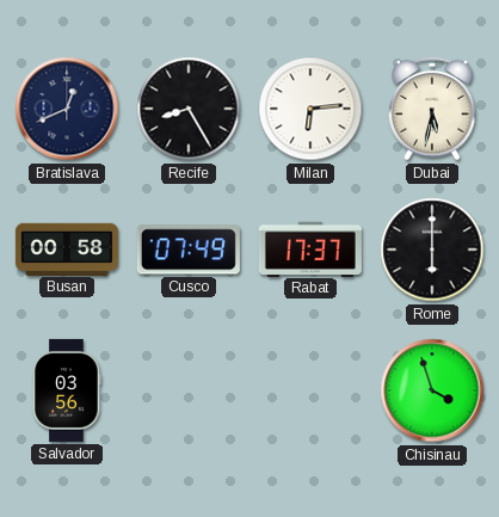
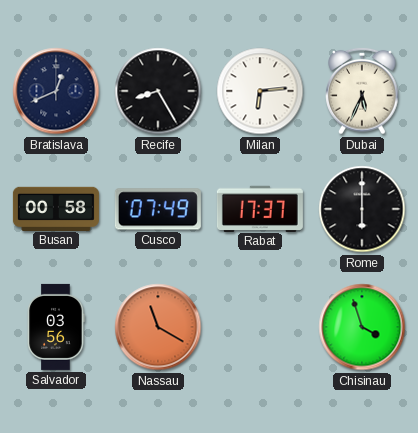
Dubai: 5:32 -> 5:34
Nassau: none -> 11:20
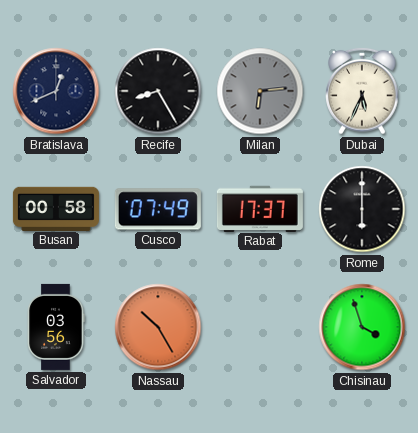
Milan dial: white -> grey
Nassau: 11:20 -> 10:25
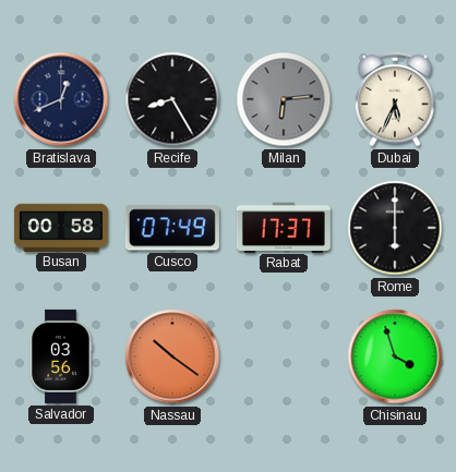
Nassau: 10:25 -> 10:21
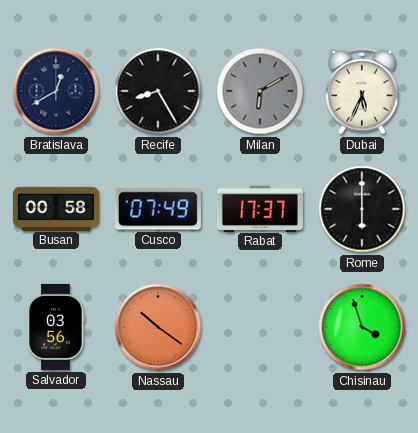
Bratislava: 12:41 -> 12:40
Milan: 6:14 -> 6:10
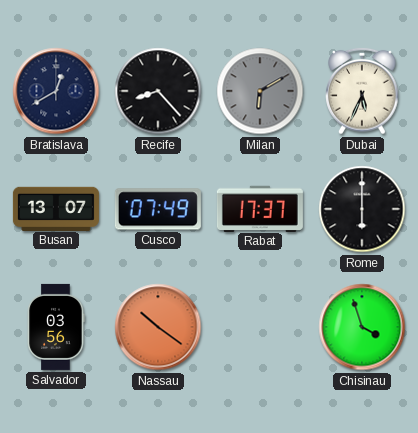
Recife: 8:25 -> 8:23
Busan: 00:58 -> 13:07
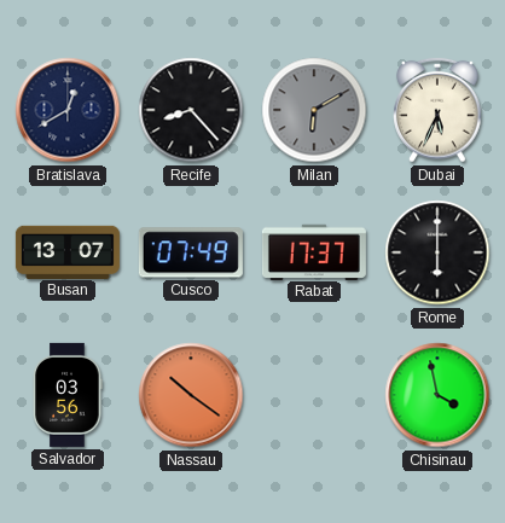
Chisinau: 3:57 -> 3:58
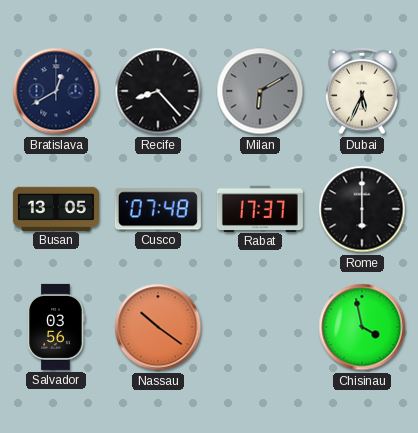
Busan: 13:07 -> 13:05
Cusco: 07:49 -> 07:48
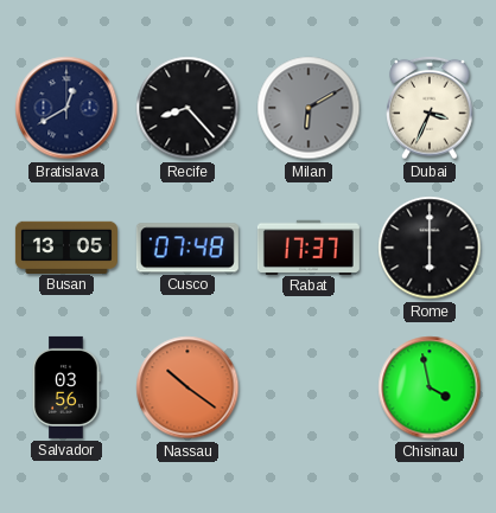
Dubai: 5:34 -> 3:34
